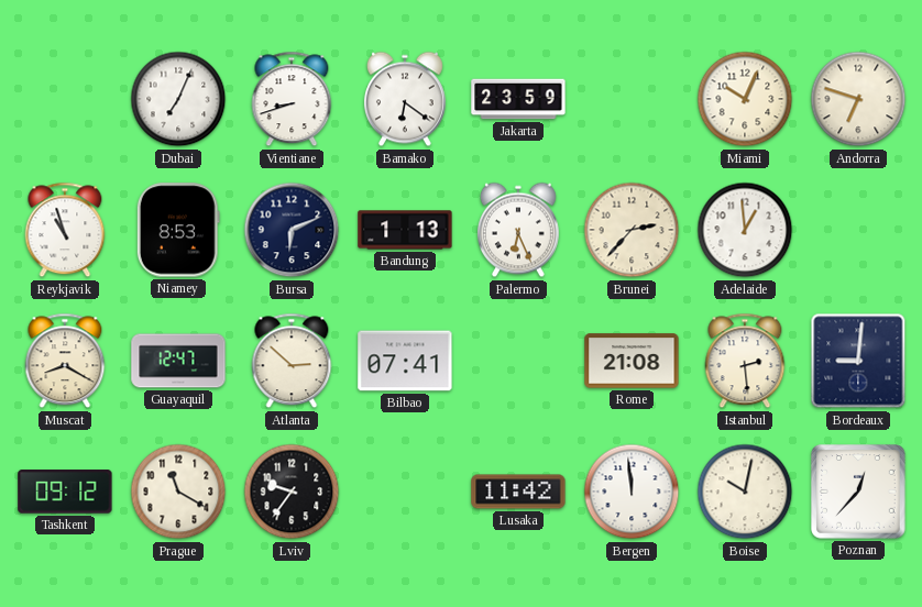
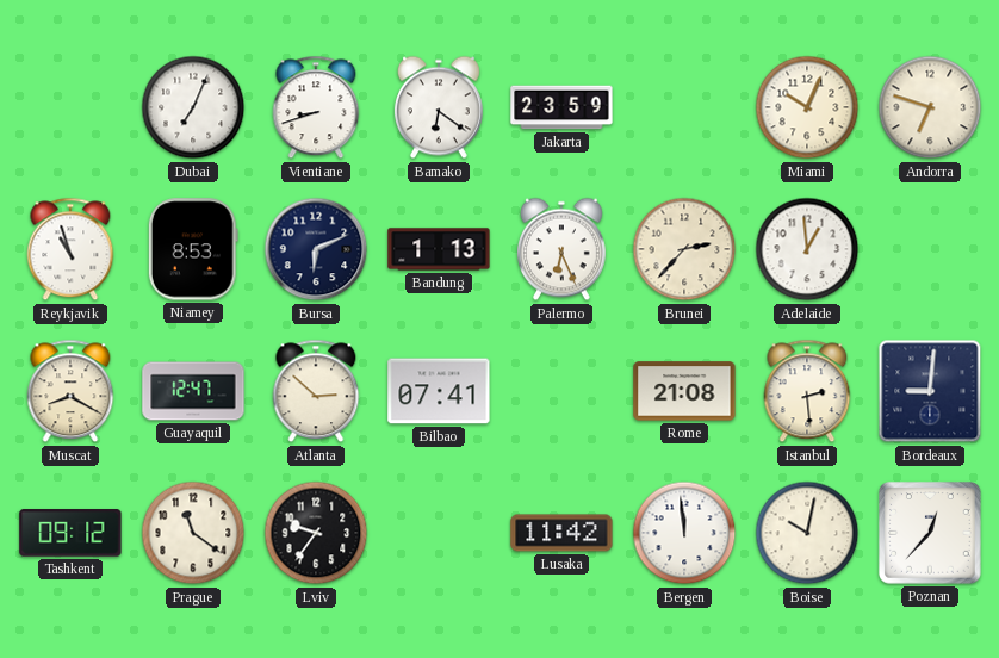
Prague: 11:20 -> 11:21
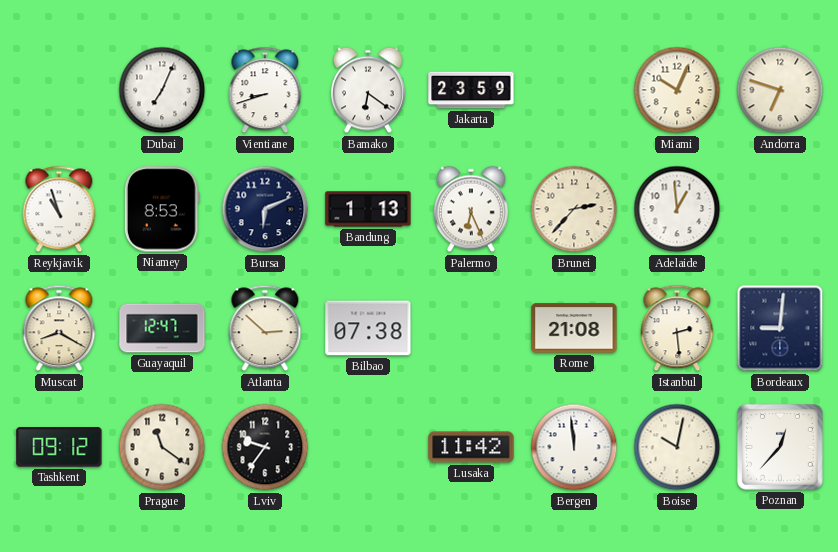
Bilbao: 07:41 -> 07:38
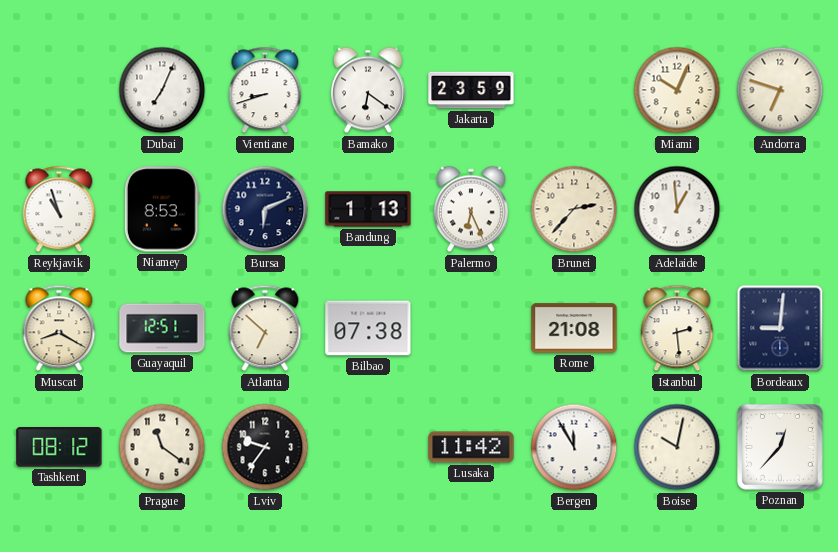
Guayaquil: 12:47 -> 12:51
Atlanta: 2:52 -> 6:52
Tashkent: 09:12 -> 08:12
Bergen: 11:59 -> 11:55
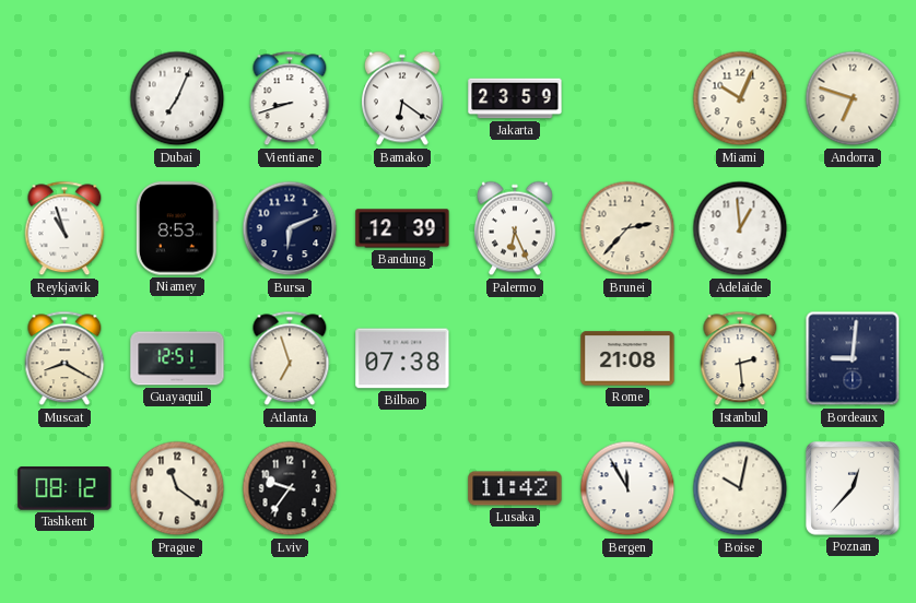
Bandung: 1:13 -> 12:39
Atlanta: 6:52 -> 6:57
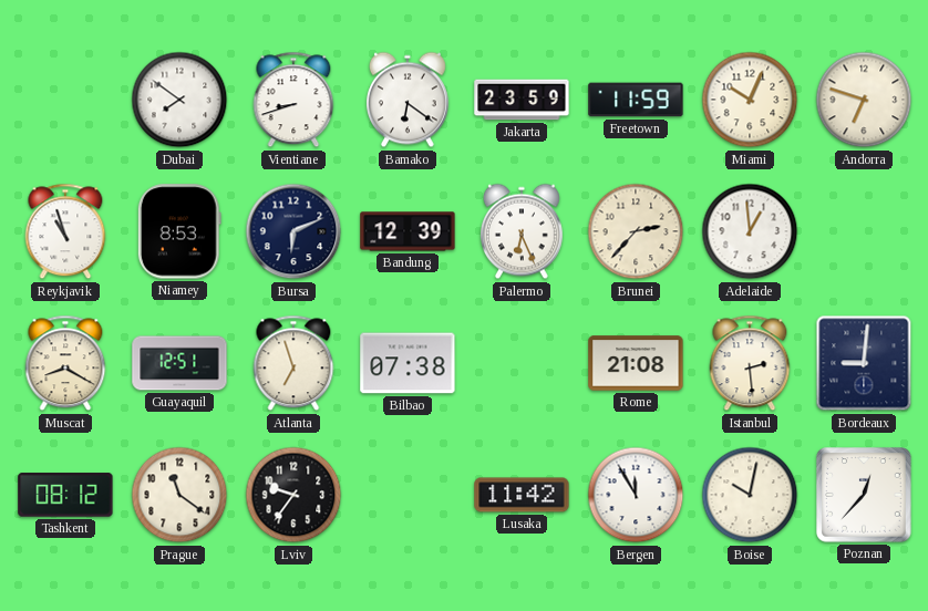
Dubai: 7:04 -> 7:51
Freetown: none -> 11:59
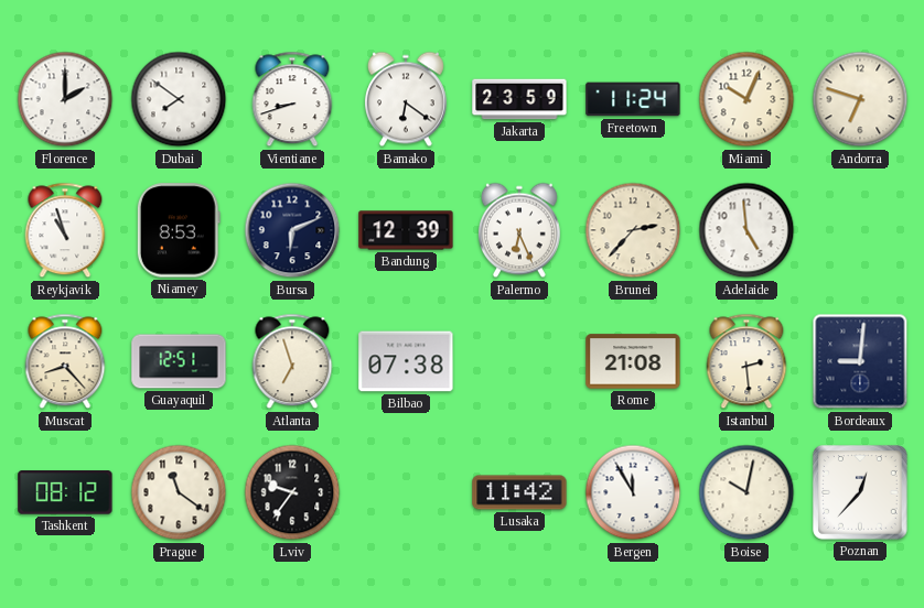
Florence: none -> 2:00
Freetown: 11:59 -> 11:24
Adelaide: 12:59 -> 4:59
Muscat: 8:20 -> 8:23
